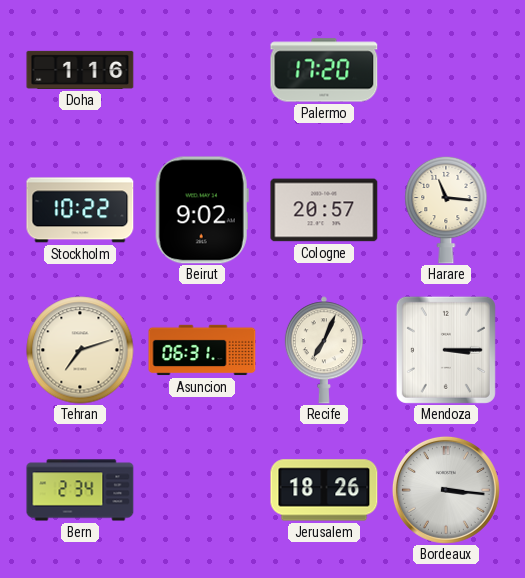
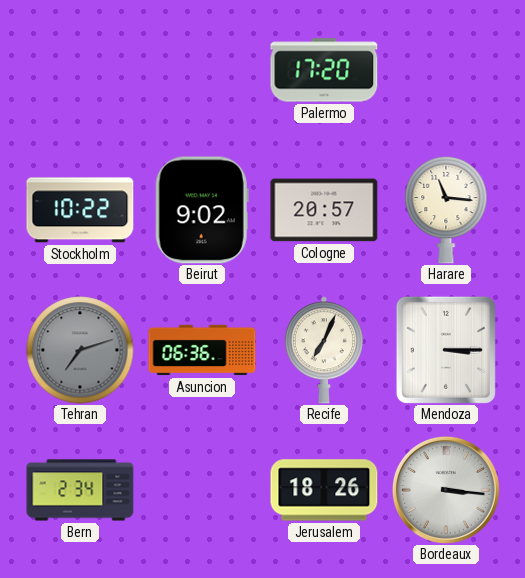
Doha: 1:16 -> none
Tehran dial: cream -> grey
Asuncion: 06:31 -> 06:36
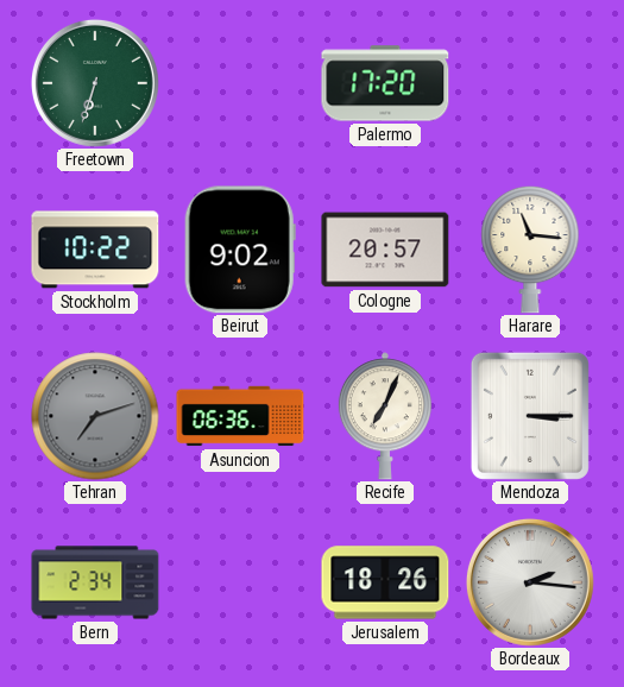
Freetown: none -> 6:33
Bordeaux: 3:16 -> 2:16
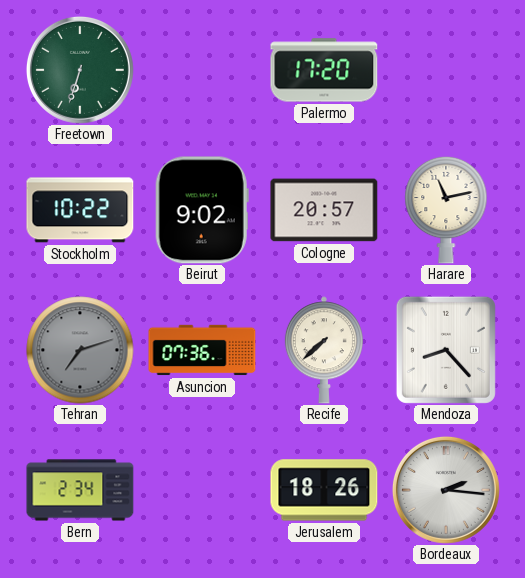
Harare: 11:16 -> 11:13
Asuncion: 06:36 -> 07:36
Recife: 7:04 -> 7:38
Mendoza: 3:15 -> 8:23
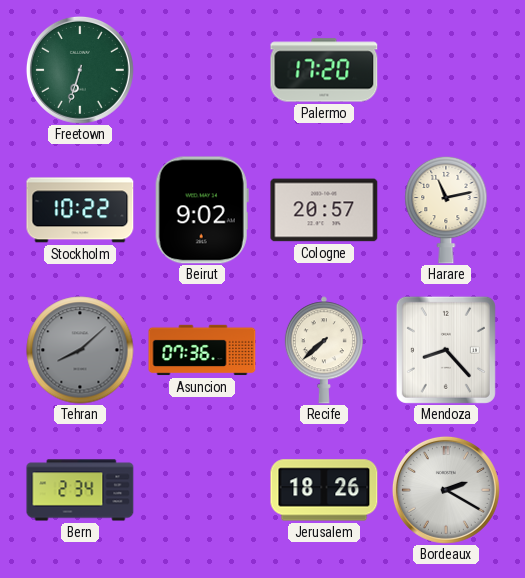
Tehran: 7:12 -> 8:08
Bordeaux: 2:16 -> 2:20
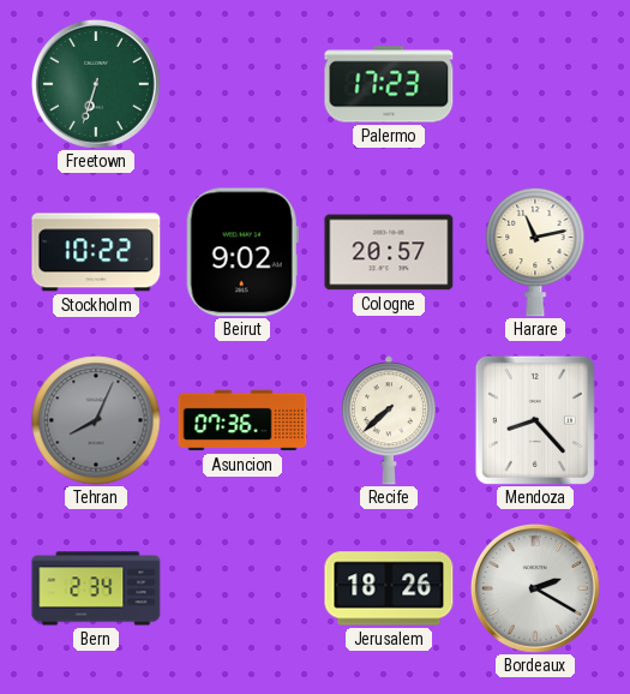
Palermo: 17:20 -> 17:23
Tehran: 8:08 -> 8:04
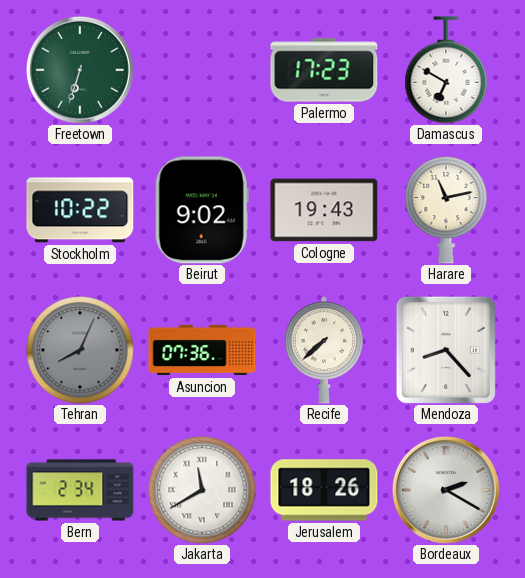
Damascus: none -> 6:50
Cologne: 20:57 -> 19:43
Jakarta: none -> 11:40
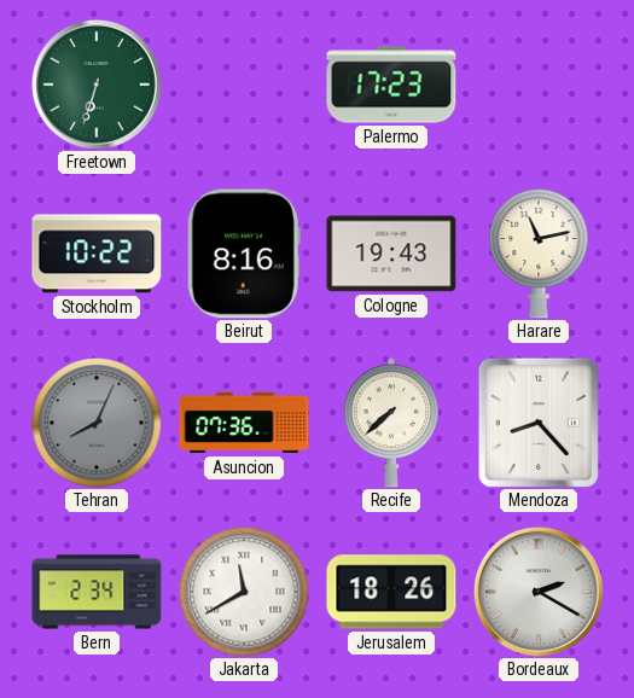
Damascus: 6:50 -> none
Beirut: 9:02 -> 8:16
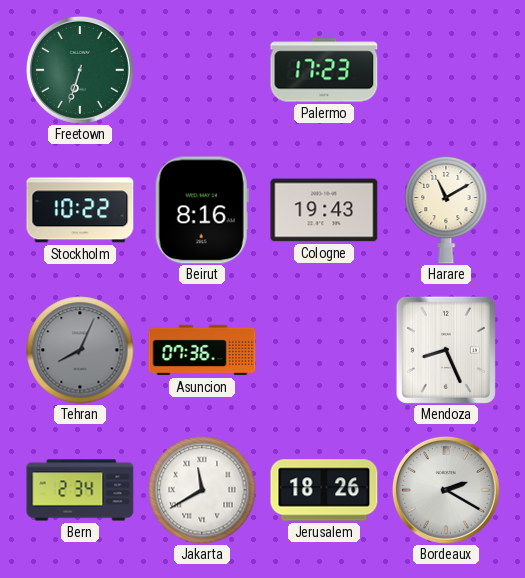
Harare: 11:13 -> 11:10
Recife: 7:38 -> none
Mendoza: 8:23 -> 8:26
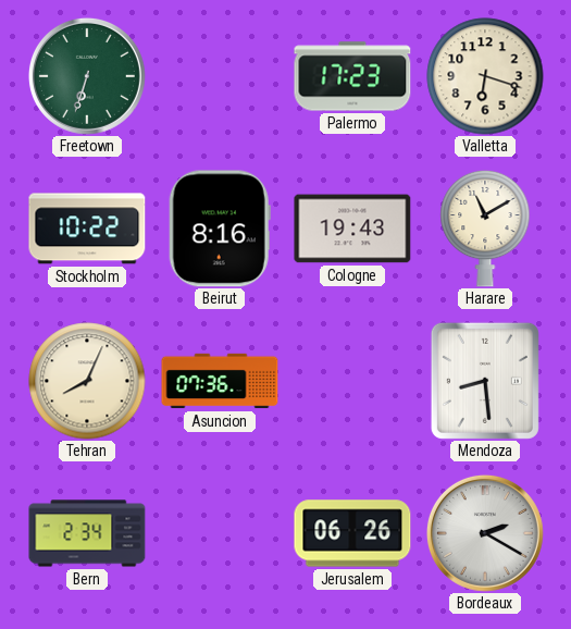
Valletta: none -> 6:18
Tehran dial: grey -> cream
Mendoza: 8:26 -> 8:29
Jakarta: 11:40 -> none
Jerusalem: 18:26 -> 06:26
